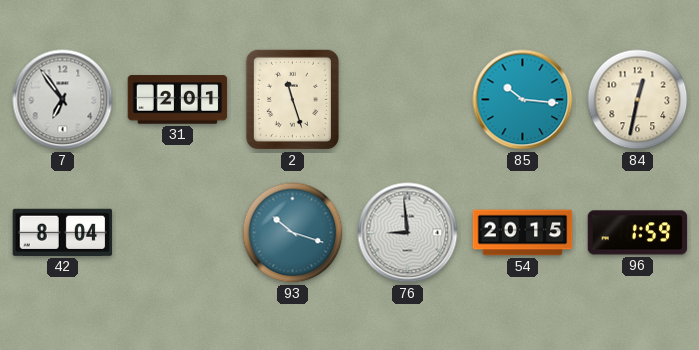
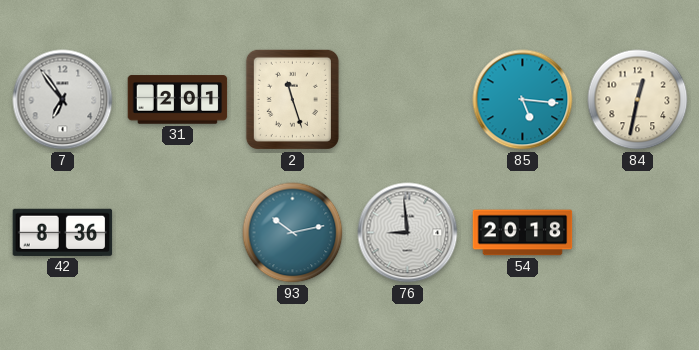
85: 10:16 -> 5:16
42: 8:04 -> 8:36
93: 10:18 -> 10:13
54: 20:15 -> 20:18
96: 1:59 -> none
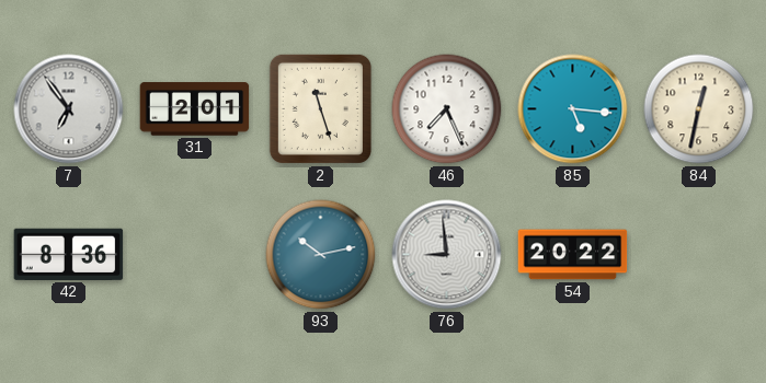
46: none -> 7:26
54: 20:18 -> 20:22
